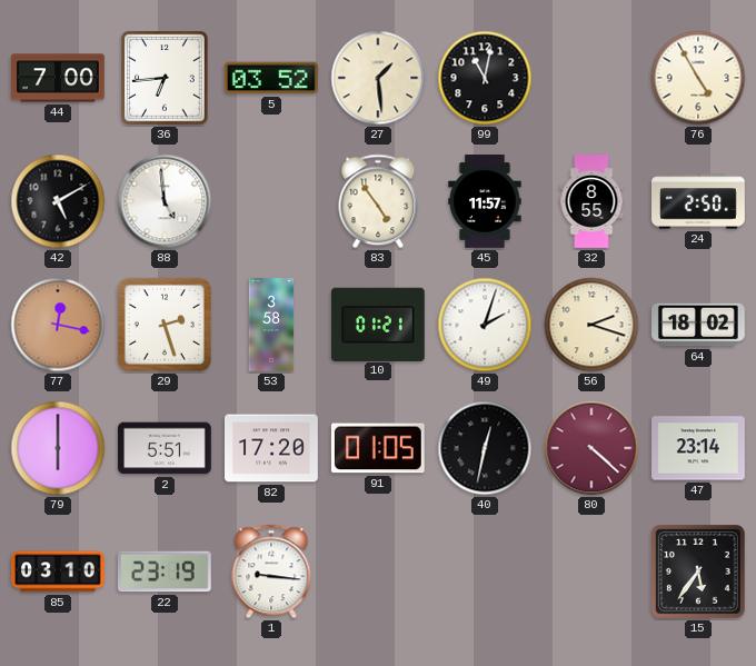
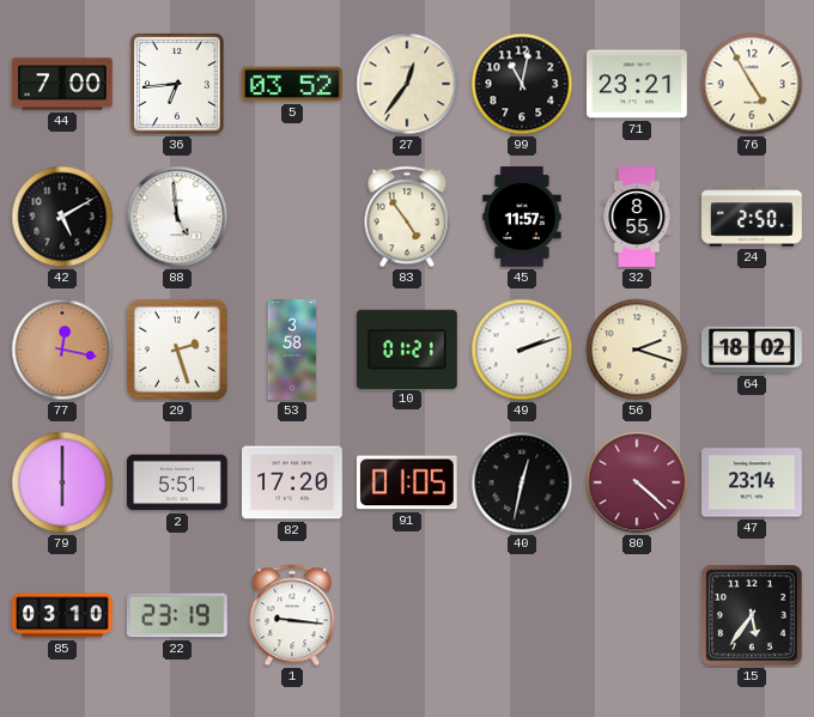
27: 1:29 -> 12:36
71: none -> 23:21
49: 2:03 -> 2:12
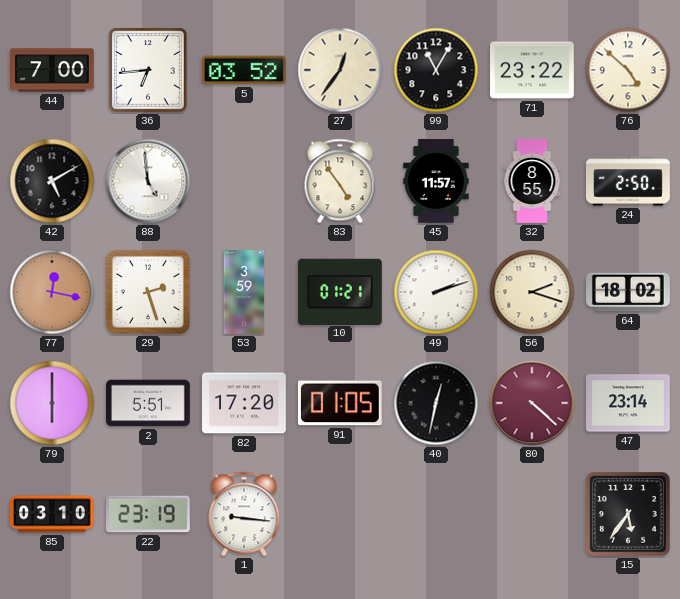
99: 11:02 -> 11:05
71: 23:21 -> 23:22
76: 4:55 -> 4:52
53: 3:58 -> 3:59
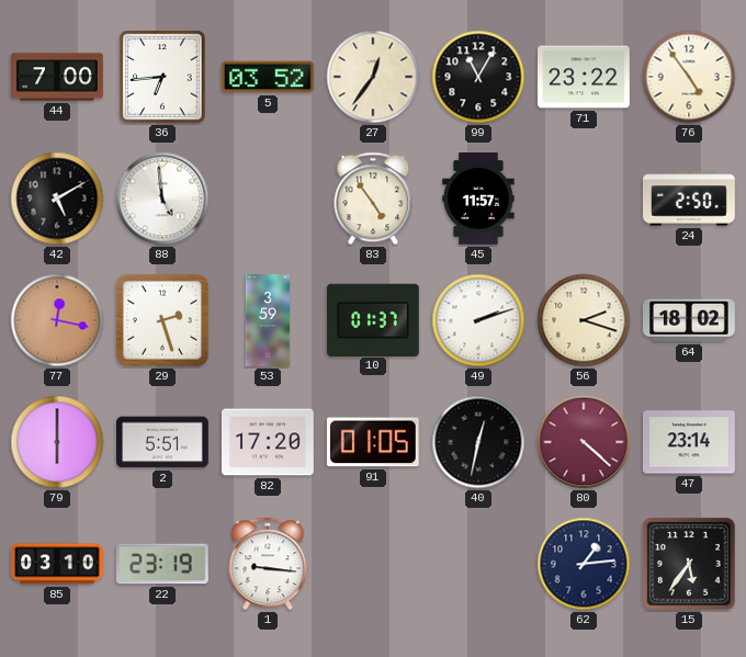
76: 4:52 -> 4:54
32: 8:55 -> none
10: 01:21 -> 01:37
62: none -> 1:14
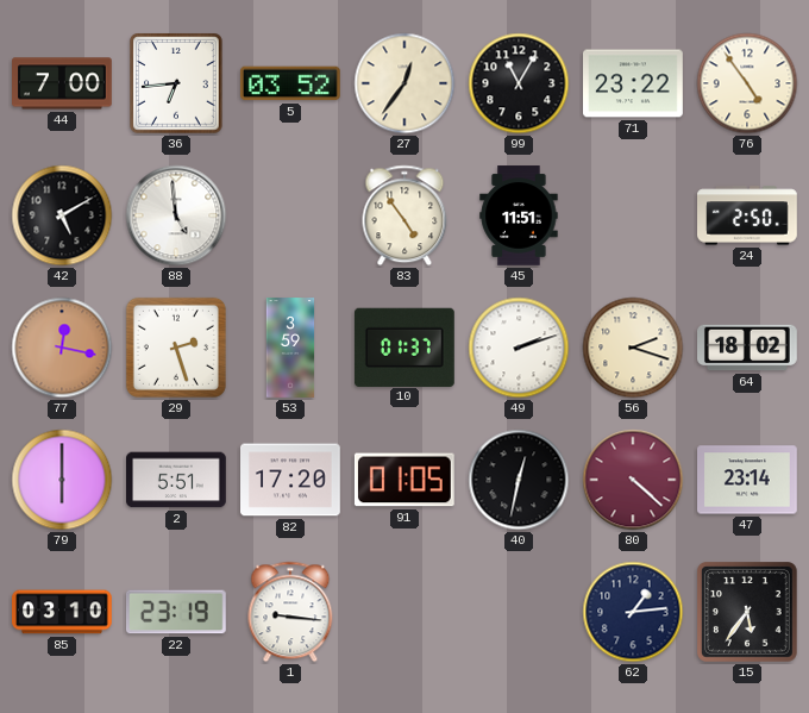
45: 11:57 -> 11:51
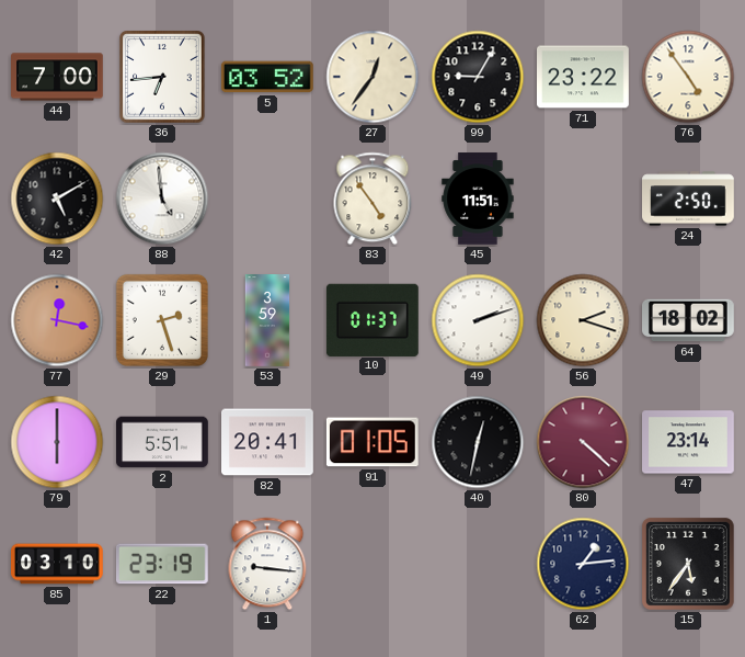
99: 11:05 -> 9:05
82: 17:20 -> 20:41
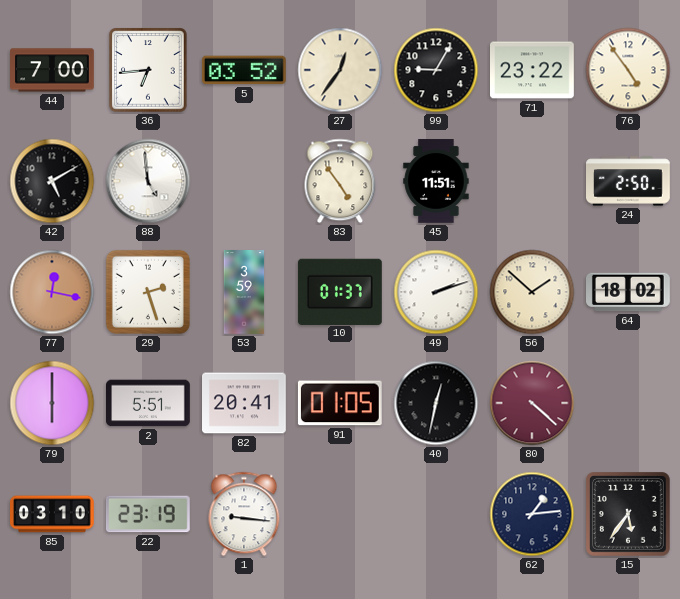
56: 2:18 -> 1:52
47: 23:14 -> none
